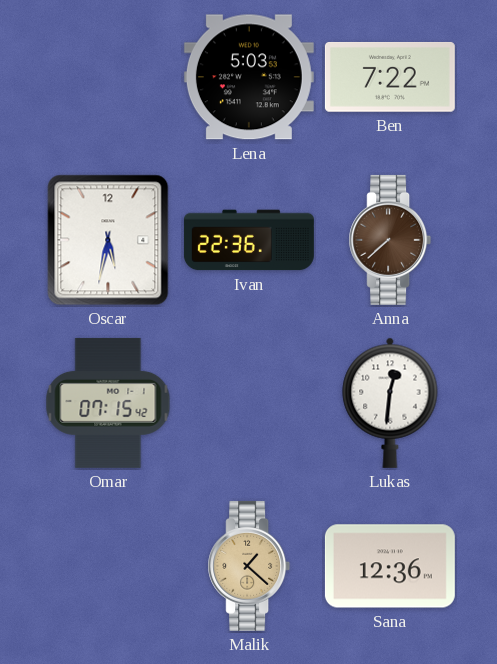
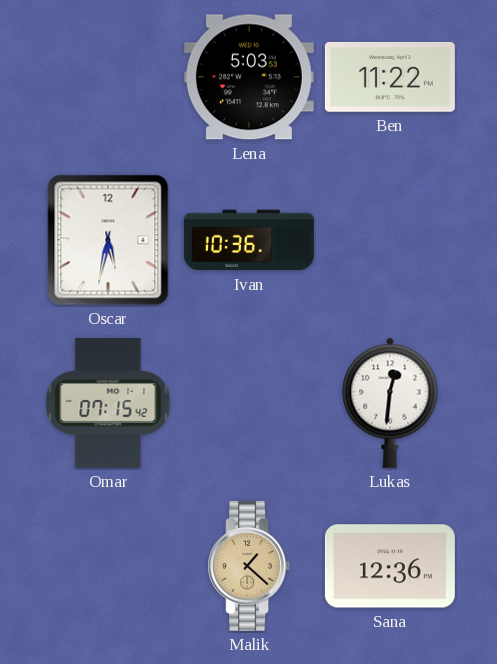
Ben: 7:22 -> 11:22
Ivan: 22:36 -> 10:36
Anna: 7:38 -> none
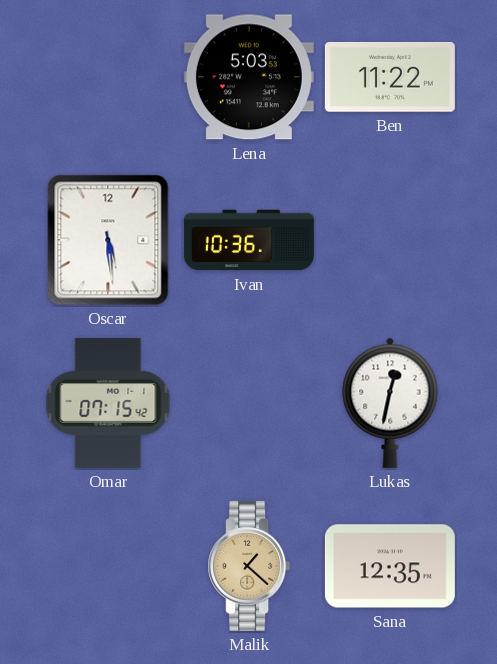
Oscar: 5:32 -> 5:29
Lukas: 12:31 -> 12:32
Sana: 12:36 -> 12:35
